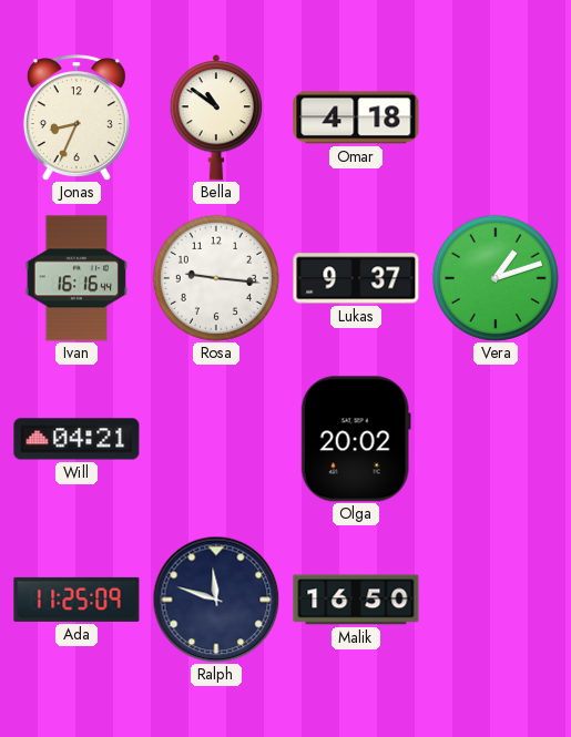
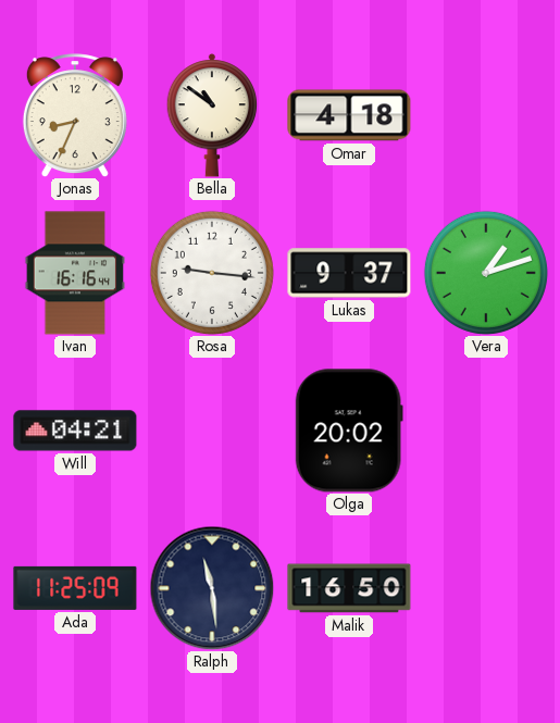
Ralph: 11:48 -> 11:29
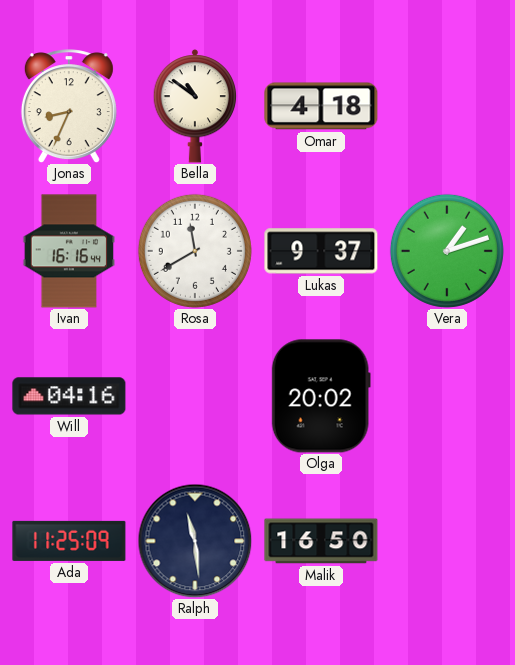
Rosa: 9:16 -> 11:40
Will: 04:21 -> 04:16
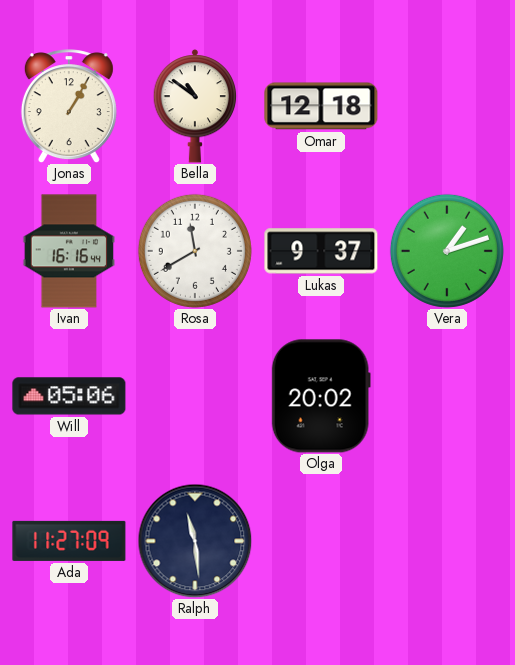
Jonas: 8:34 -> 1:05
Omar: 4:18 -> 12:18
Will: 04:16 -> 05:06
Ada: 11:25 -> 11:27
Malik: 16:50 -> none
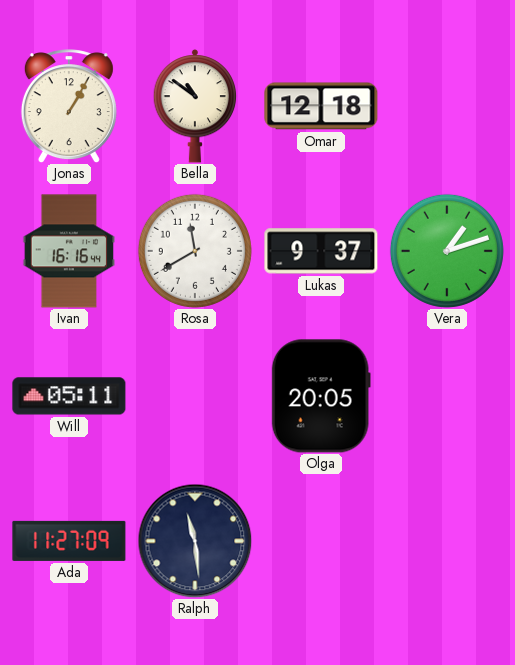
Will: 05:06 -> 05:11
Olga: 20:02 -> 20:05
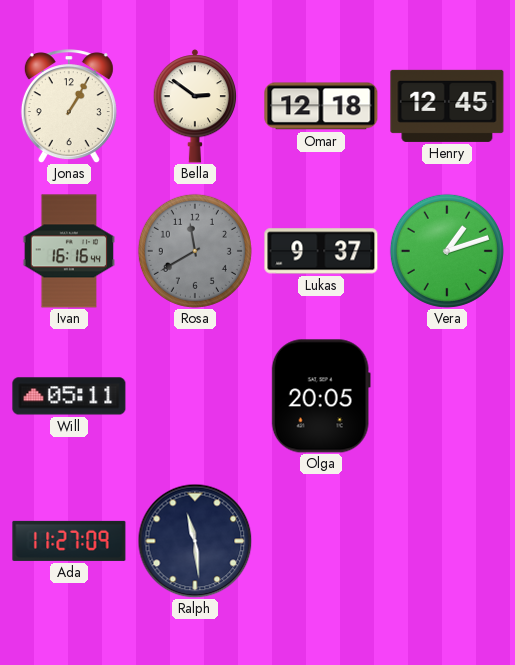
Bella: 10:51 -> 2:51
Henry: none -> 12:45
Rosa dial: white -> grey
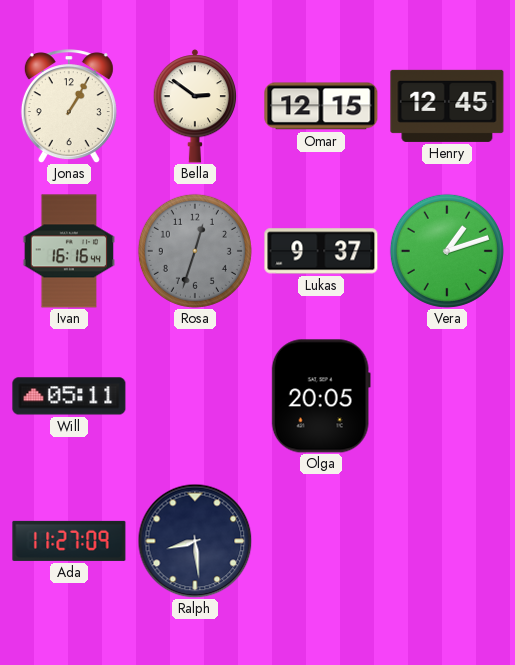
Omar: 12:18 -> 12:15
Rosa: 11:40 -> 12:33
Ralph: 11:29 -> 8:29
